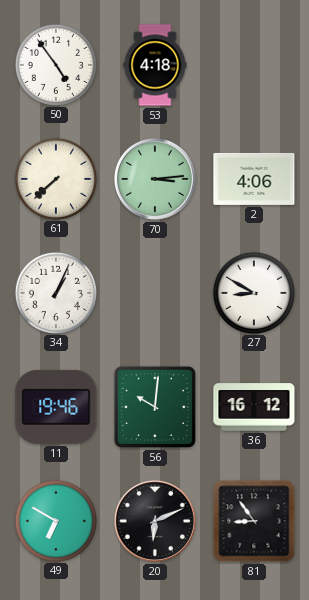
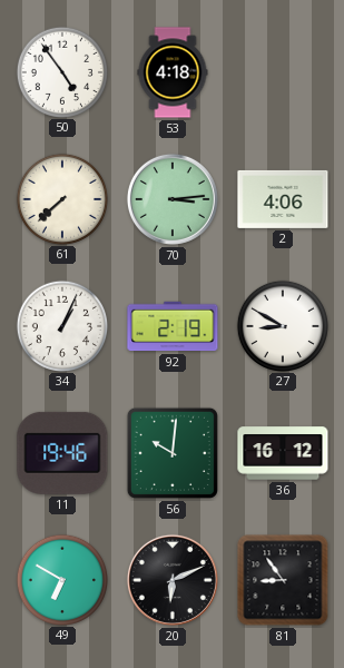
92: none -> 2:19
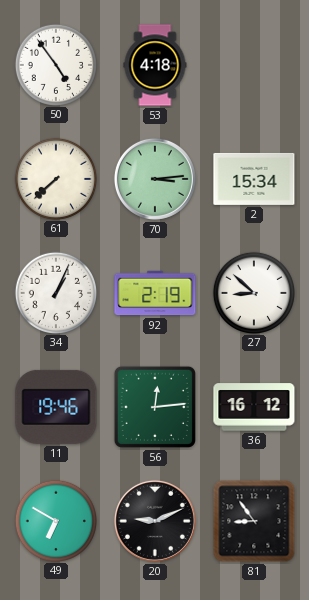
2: 4:06 -> 15:34
27: 8:50 -> 8:52
56: 10:01 -> 12:14
20: 6:11 -> 9:11
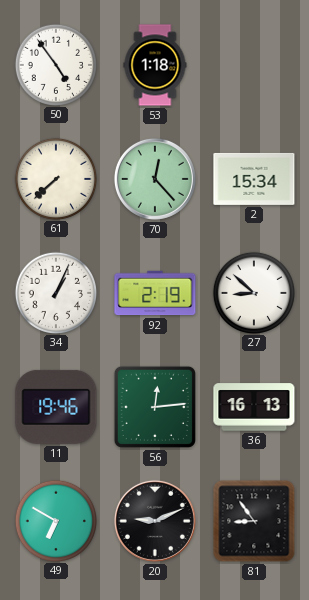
53: 4:18 -> 1:18
70: 3:14 -> 12:23
36: 16:12 -> 16:13
